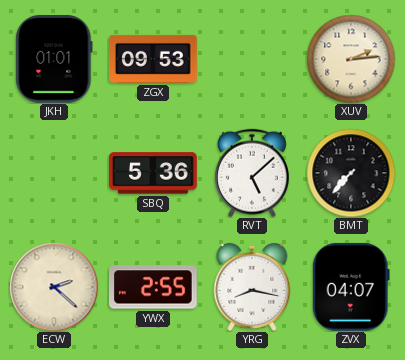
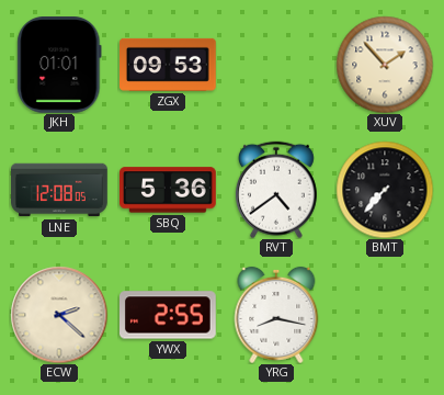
XUV: 2:14 -> 1:53
LNE: none -> 12:08
RVT: 5:08 -> 4:39
ZVX: 04:07 -> none
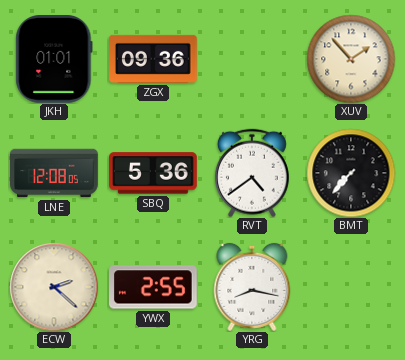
ZGX: 09:53 -> 09:36
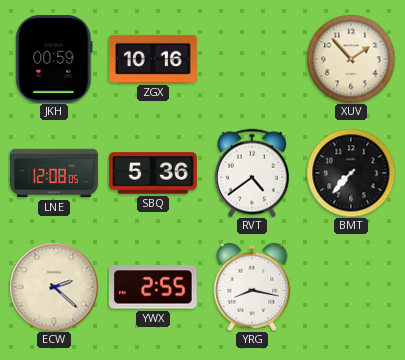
JKH: 01:01 -> 00:59
ZGX: 09:36 -> 10:16
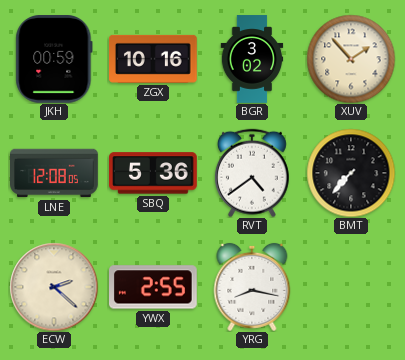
BGR: none -> 3:02
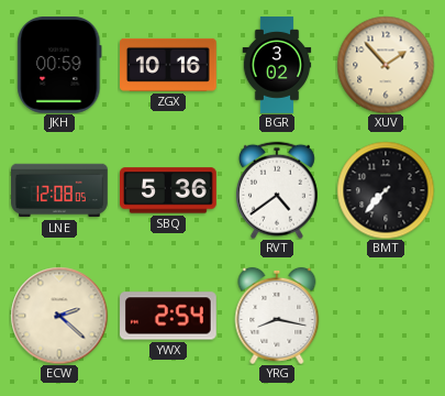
YWX: 2:55 -> 2:54
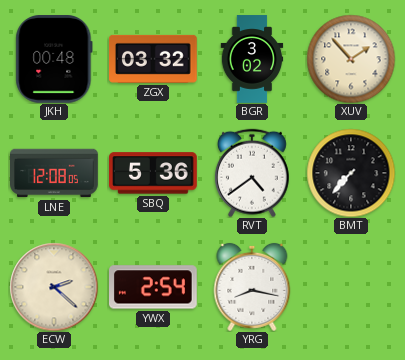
JKH: 00:59 -> 00:48
ZGX: 10:16 -> 03:32
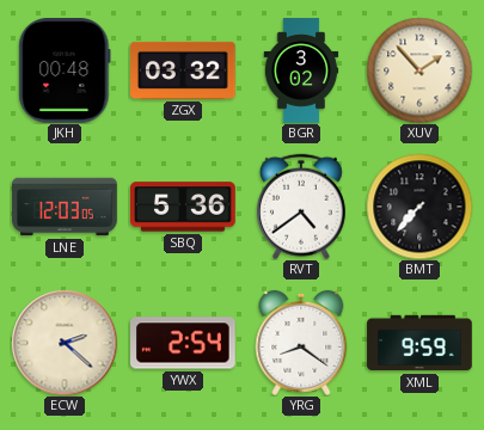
LNE: 12:08 -> 12:03
YRG: 8:17 -> 8:21
XML: none -> 9:59
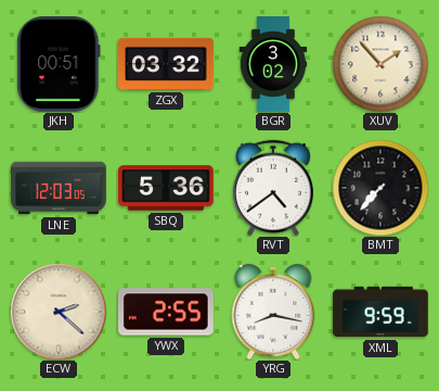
JKH: 00:48 -> 00:51
YWX: 2:54 -> 2:55
YRG: 8:21 -> 8:17
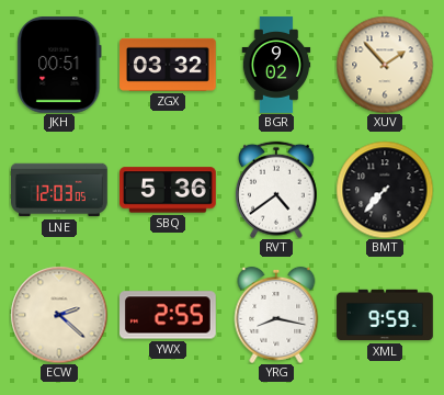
BGR: 3:02 -> 9:02
